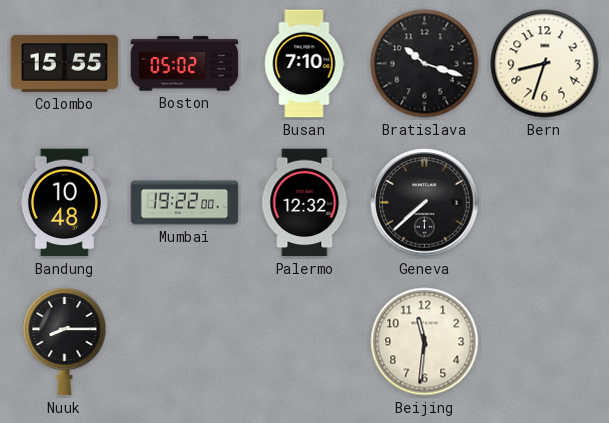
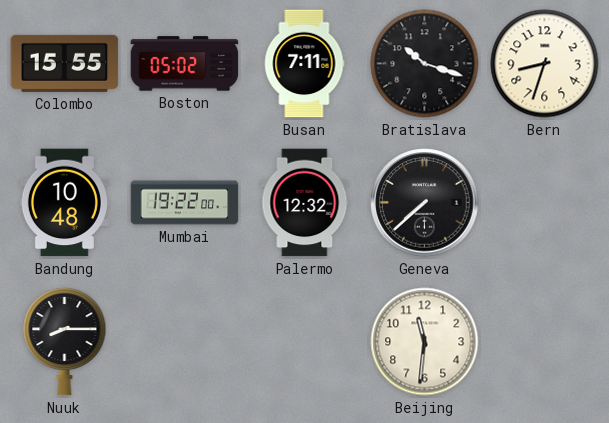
Busan: 7:10 -> 7:11
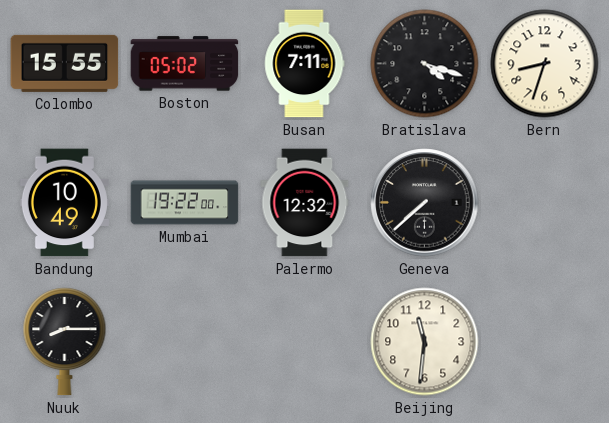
Bratislava: 10:18 -> 4:18
Bandung: 10:48 -> 10:49
